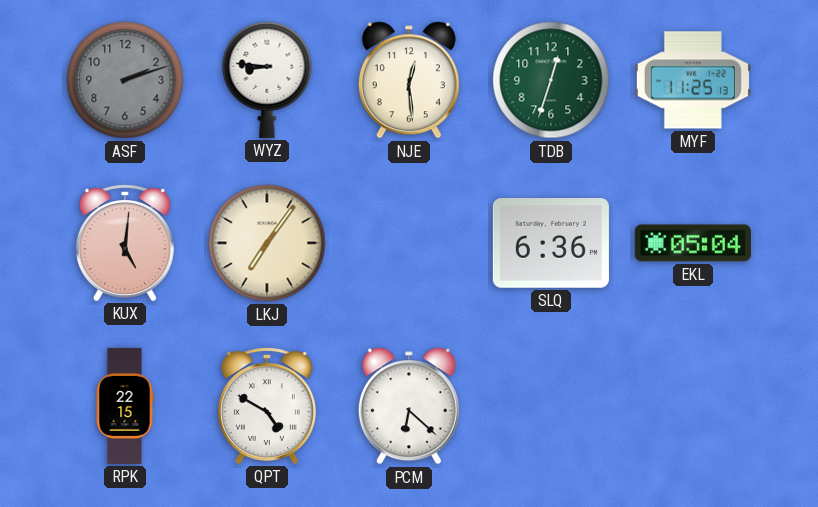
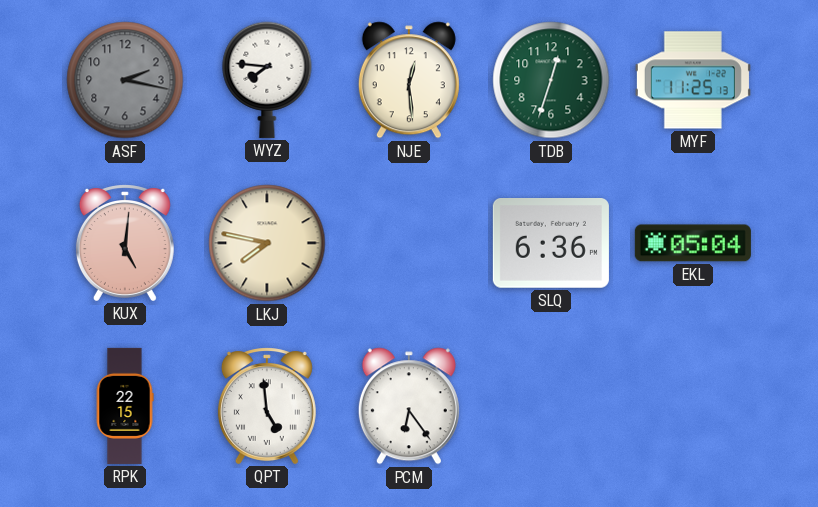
ASF: 2:12 -> 2:17
WYZ: 8:46 -> 7:46
LKJ: 7:06 -> 7:47
QPT: 4:50 -> 4:59
PCM: 6:22 -> 6:24
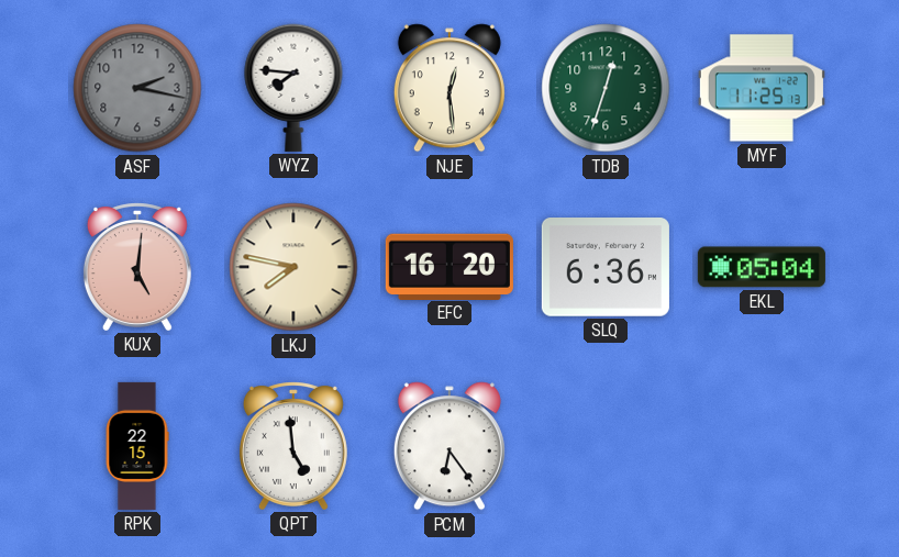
EFC: none -> 16:20
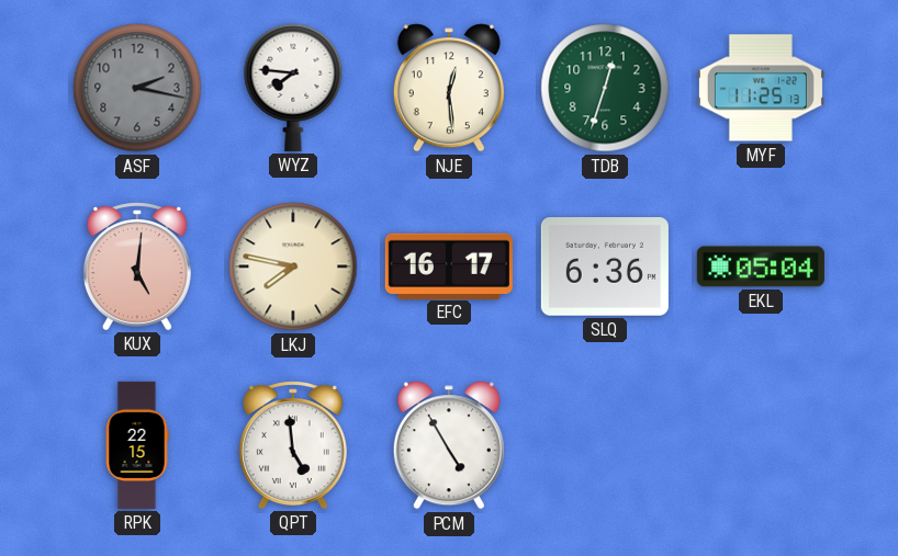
EFC: 16:20 -> 16:17
PCM: 6:24 -> 4:55
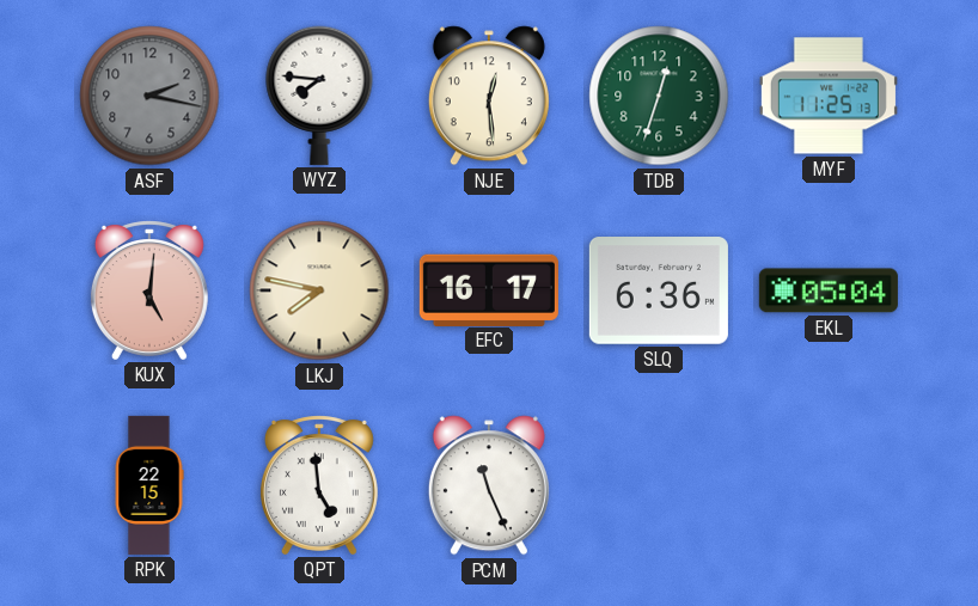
PCM: 4:55 -> 11:26
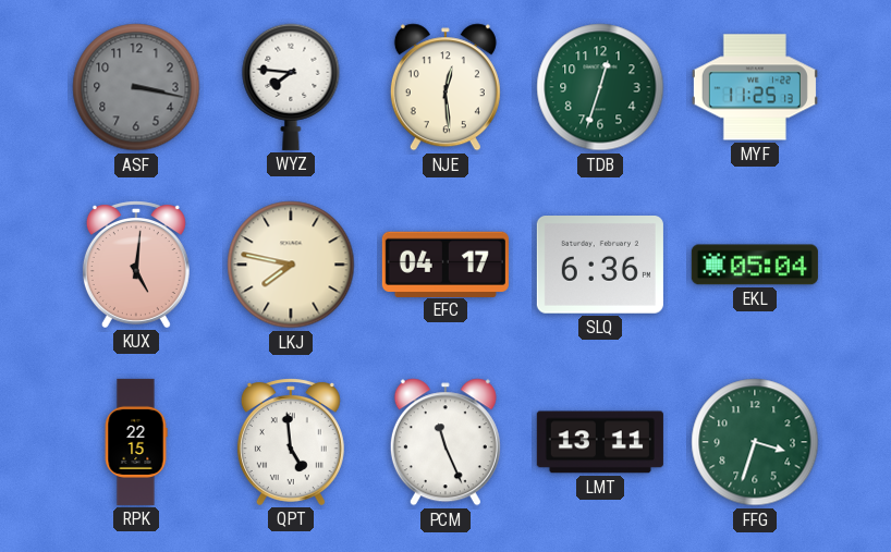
ASF: 2:17 -> 3:17
EFC: 16:17 -> 04:17
LMT: none -> 13:11
FFG: none -> 3:33
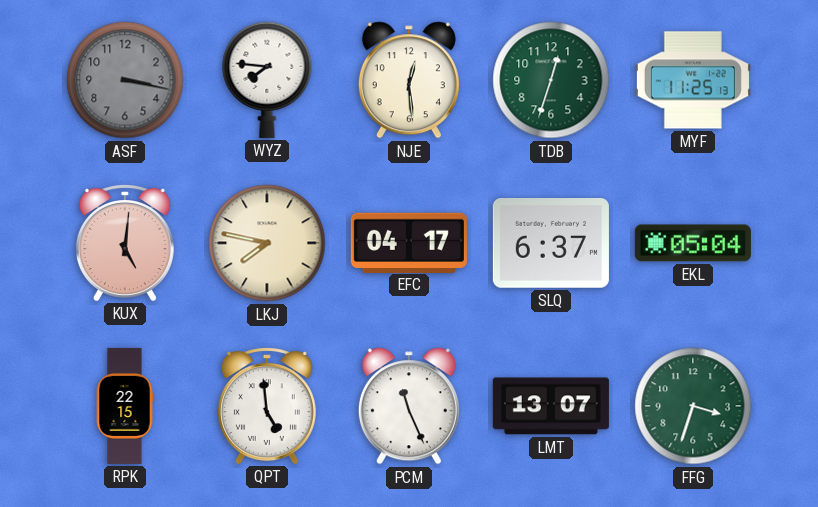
SLQ: 6:36 -> 6:37
LMT: 13:11 -> 13:07
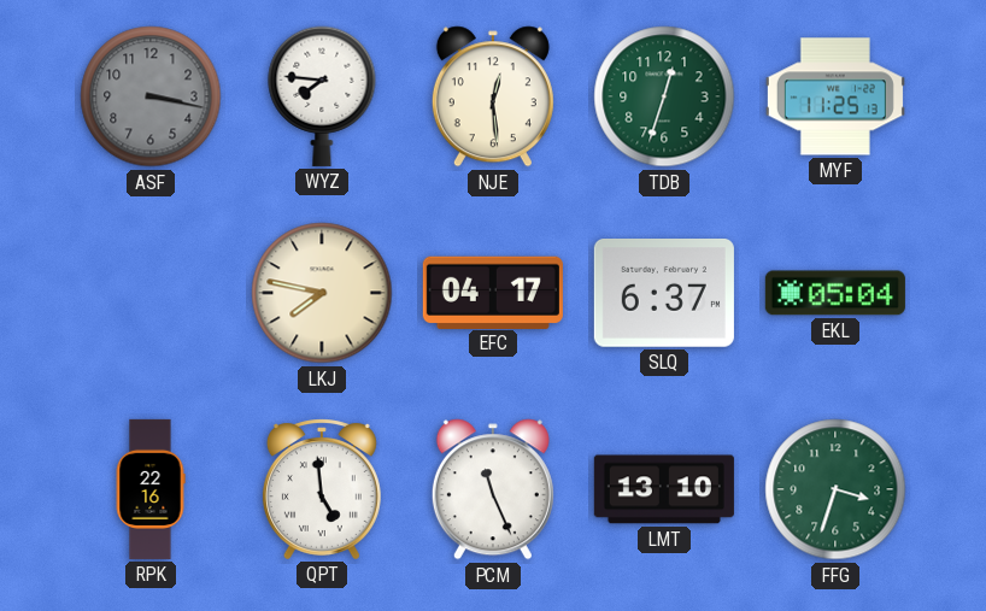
KUX: 5:01 -> none
RPK: 22:15 -> 22:16
LMT: 13:07 -> 13:10
